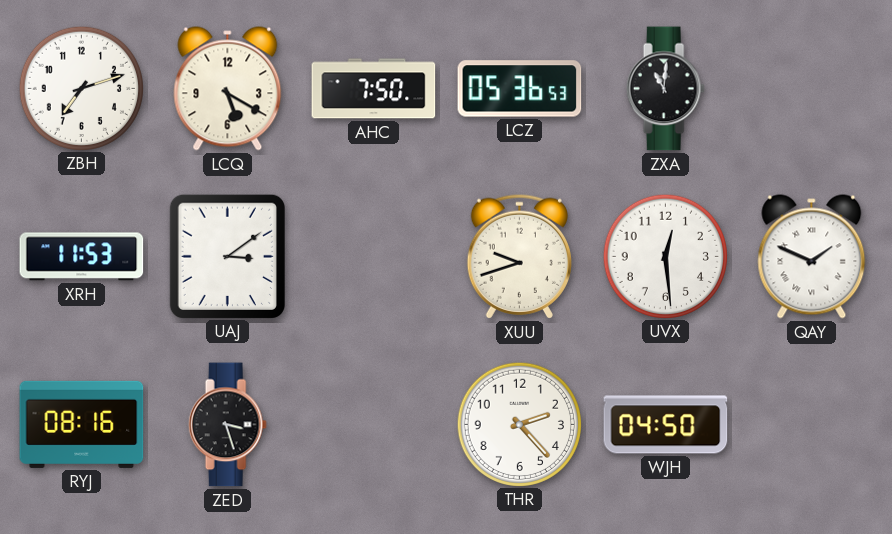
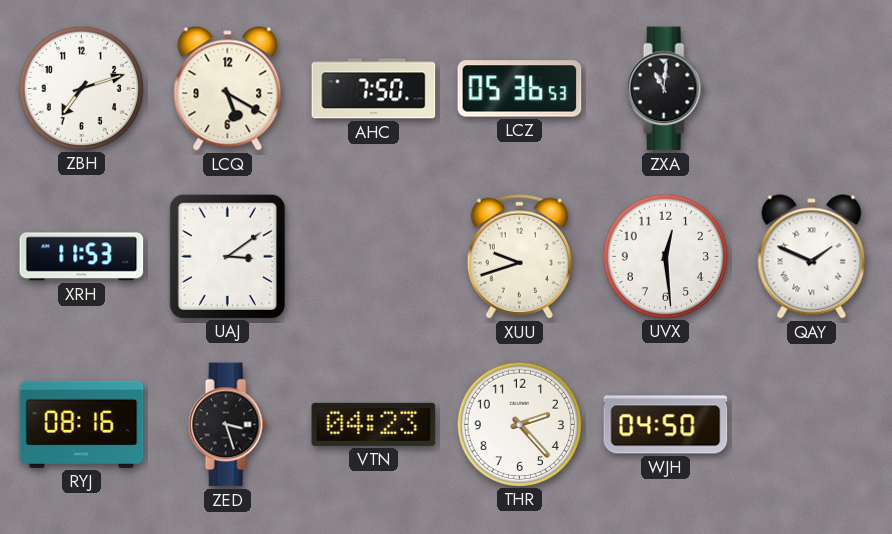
VTN: none -> 04:23
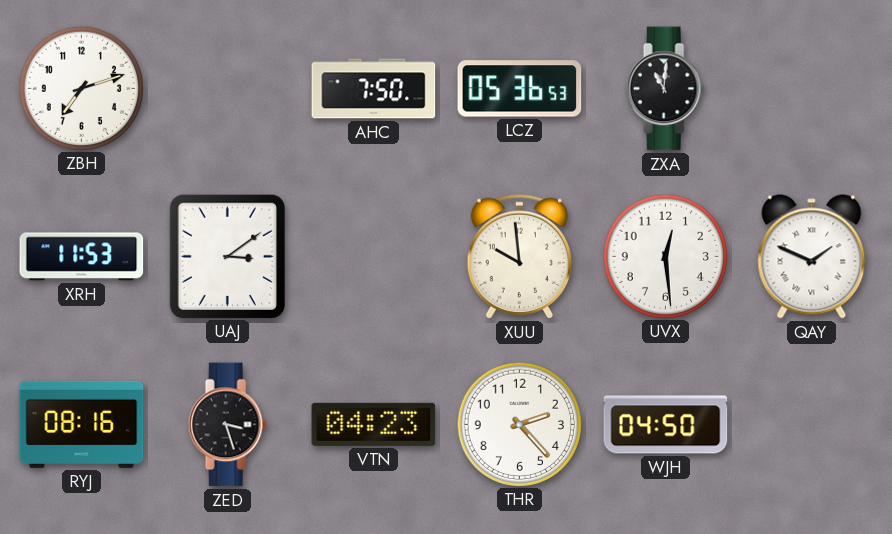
LCQ: 5:20 -> none
XUU: 9:42 -> 9:59
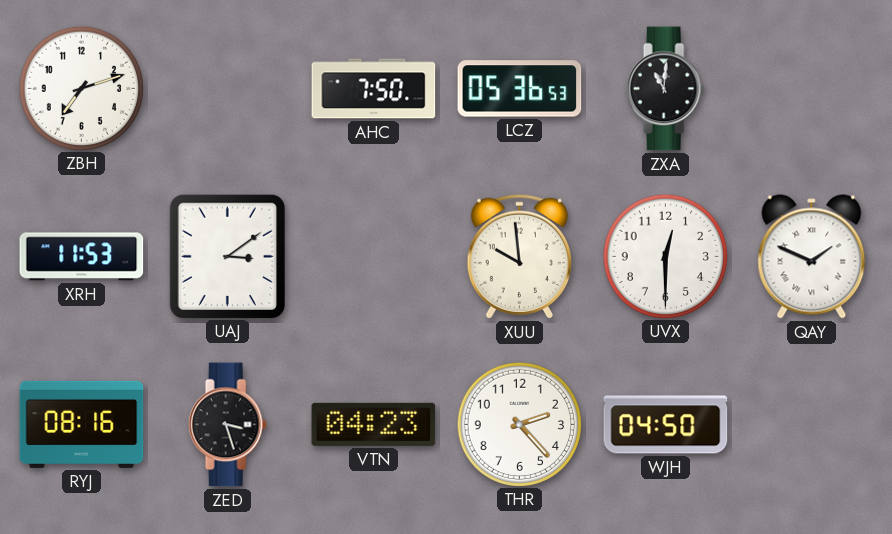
UVX: 12:29 -> 12:30
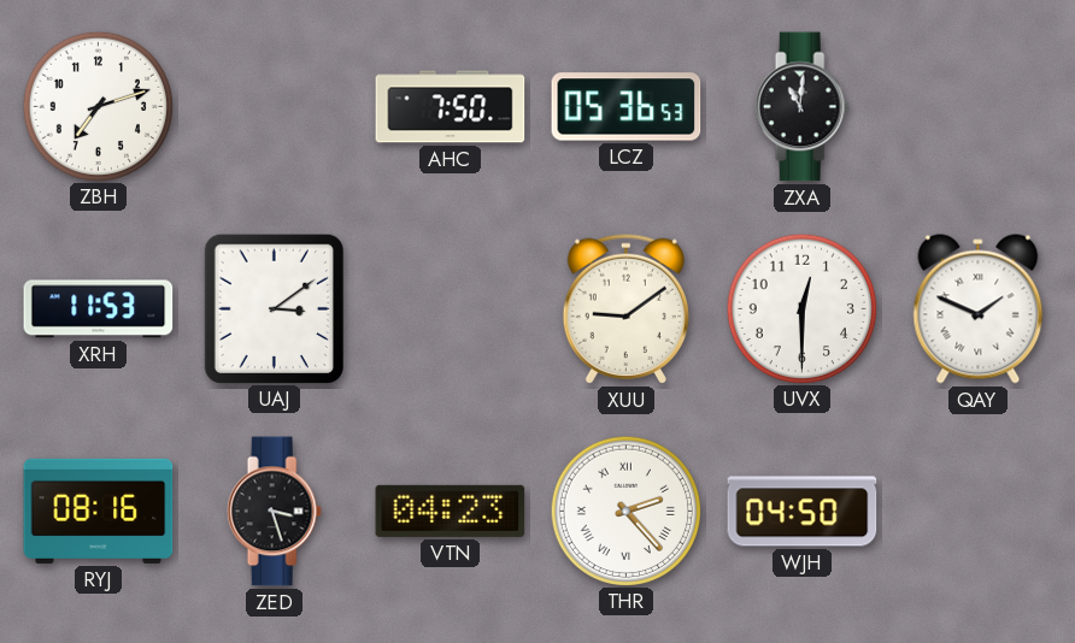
XUU: 9:59 -> 9:09
THR numerals: Arabic -> Roman
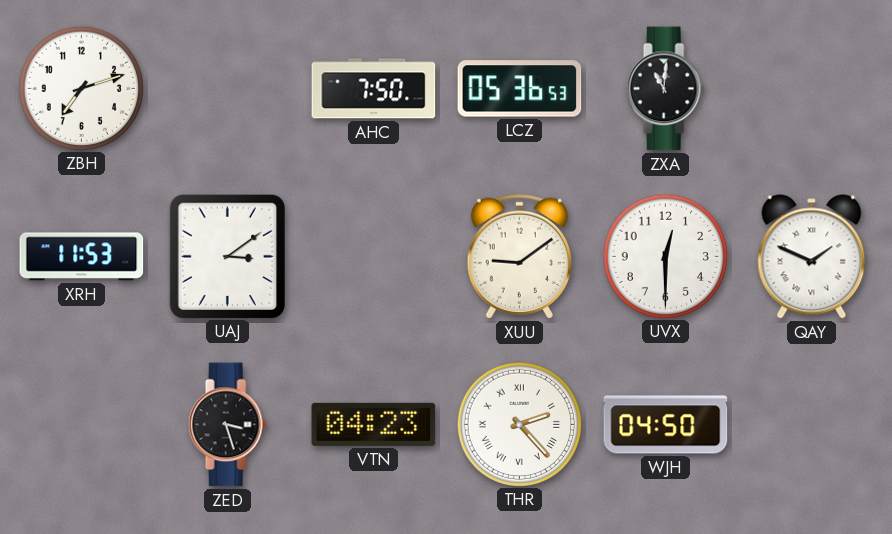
RYJ: 08:16 -> none
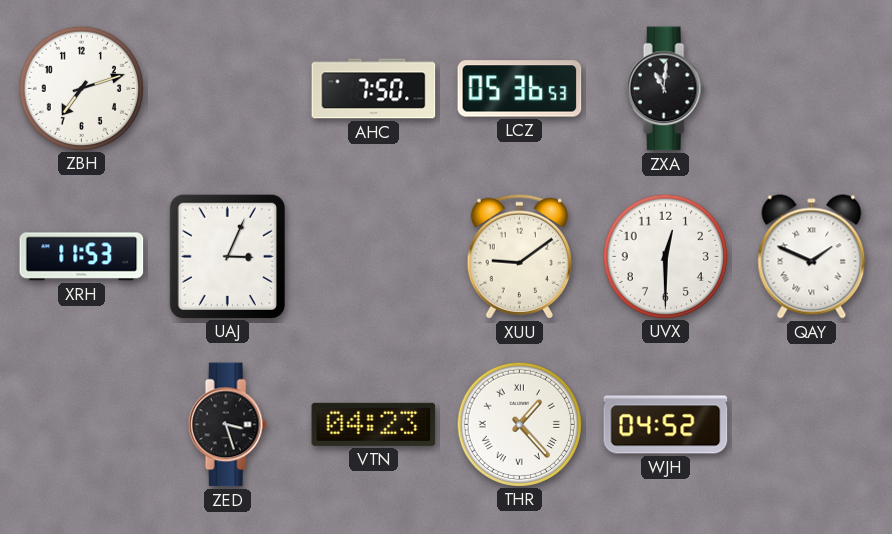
UAJ: 3:09 -> 3:04
THR: 2:23 -> 1:23
WJH: 04:50 -> 04:52
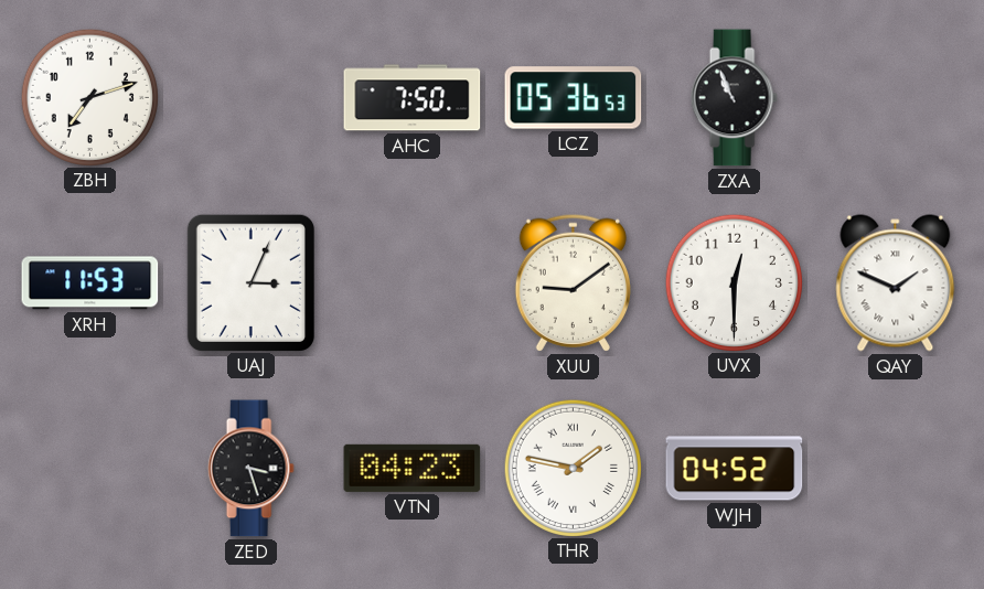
ZXA: 11:01 -> 10:56
THR: 1:23 -> 1:47
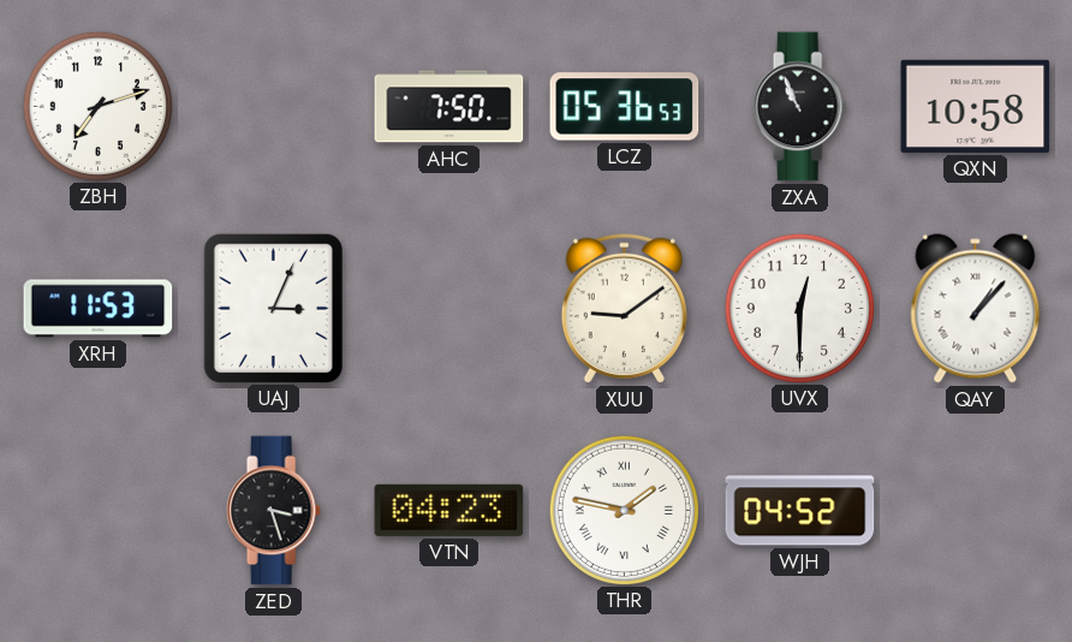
QXN: none -> 10:58
QAY: 1:49 -> 1:07
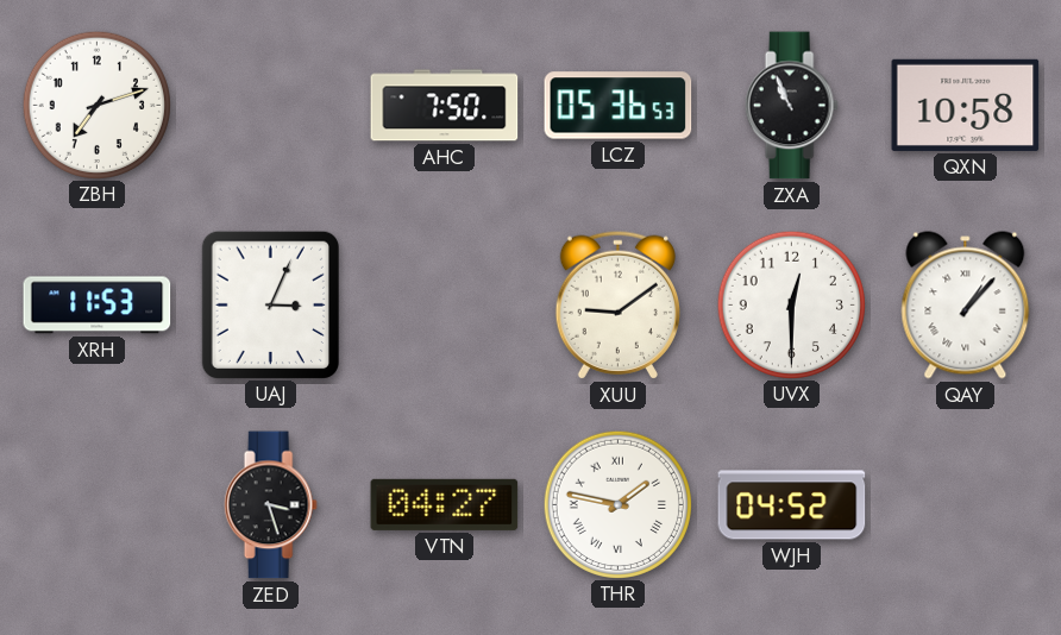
VTN: 04:23 -> 04:27
